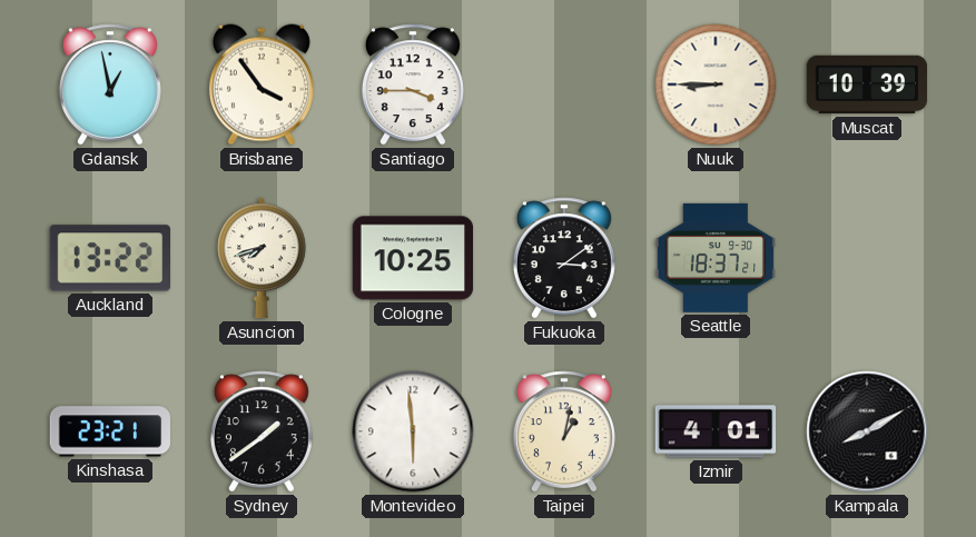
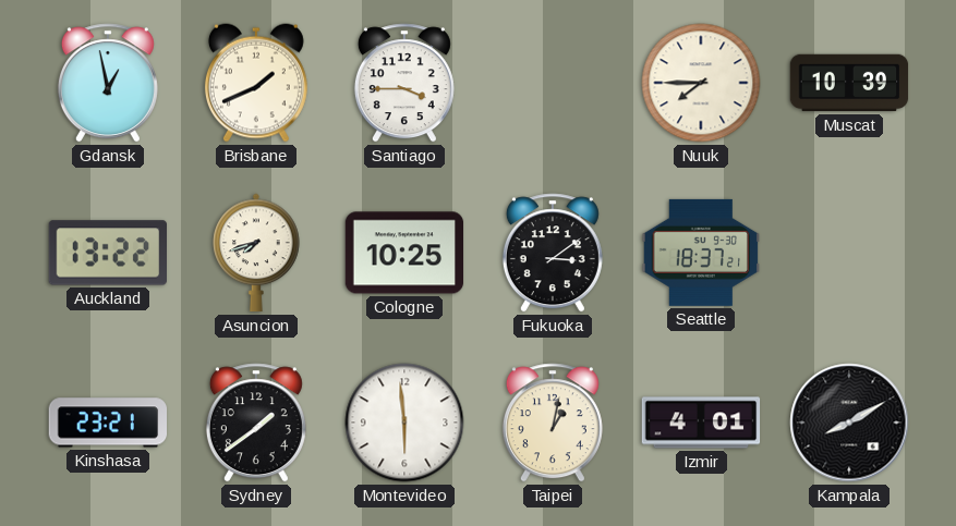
Brisbane: 3:54 -> 1:41
Nuuk: 8:45 -> 7:45
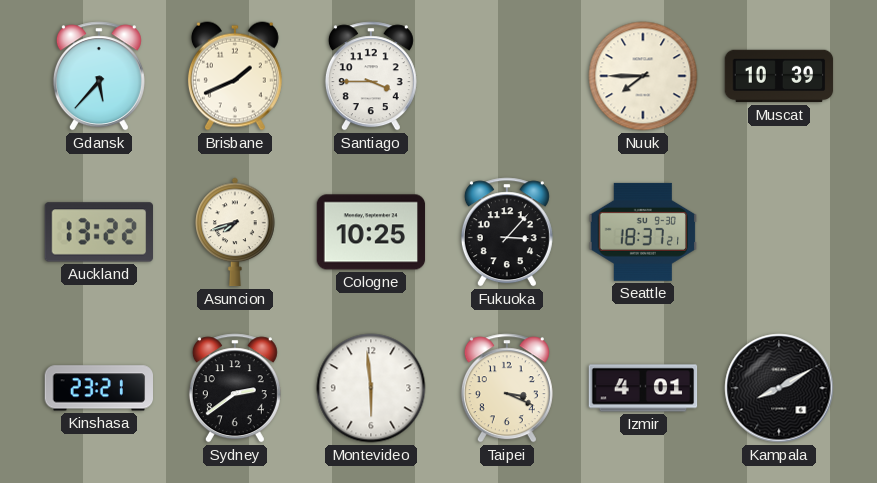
Gdansk: 12:58 -> 5:37
Fukuoka: 3:09 -> 3:07
Sydney: 1:39 -> 2:39
Taipei: 1:02 -> 3:19
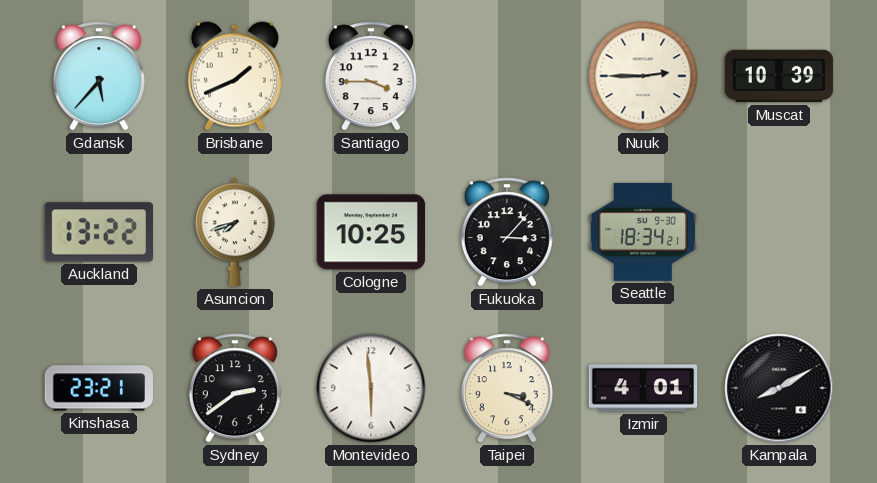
Nuuk: 7:45 -> 2:45
Seattle: 18:37 -> 18:34
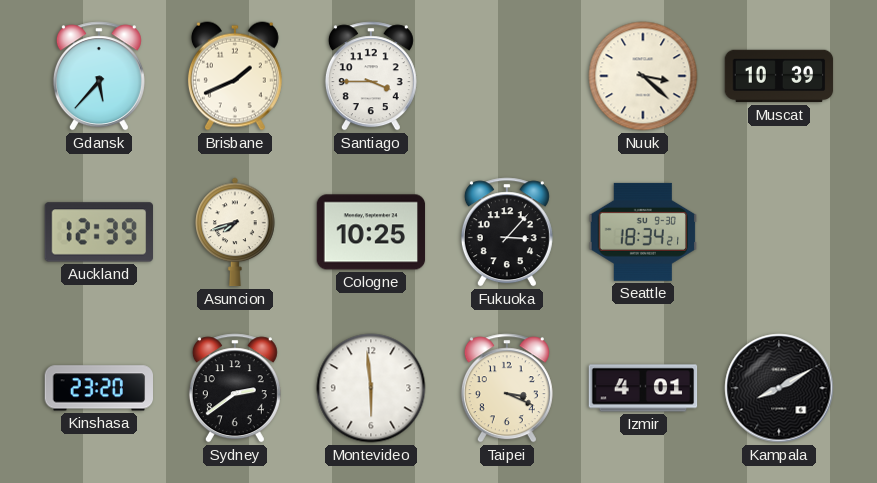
Nuuk: 2:45 -> 3:22
Auckland: 13:22 -> 12:39
Kinshasa: 23:21 -> 23:20
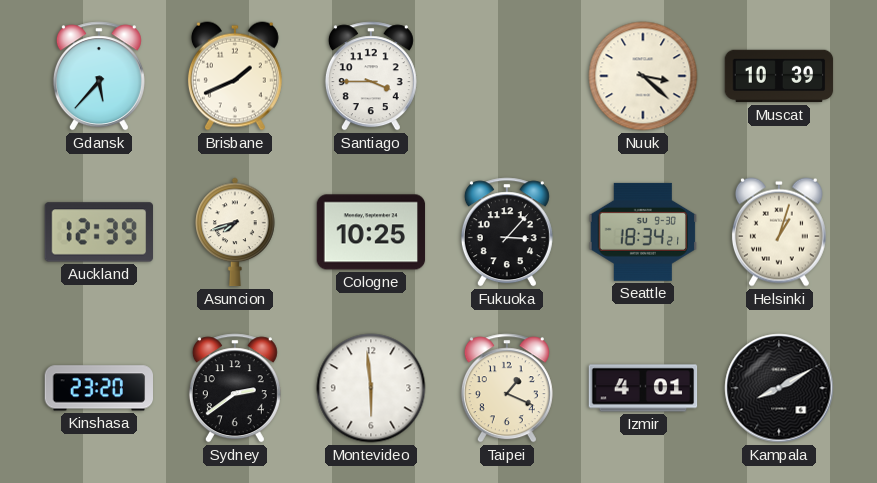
Helsinki: none -> 1:03
Taipei: 3:19 -> 1:19
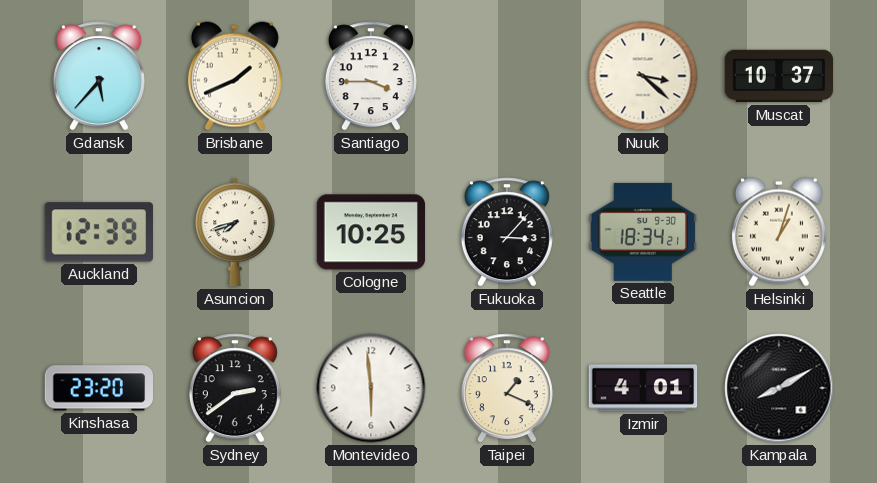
Muscat: 10:39 -> 10:37
